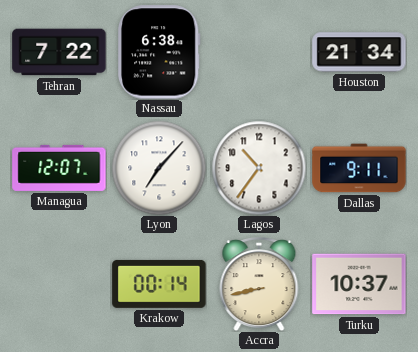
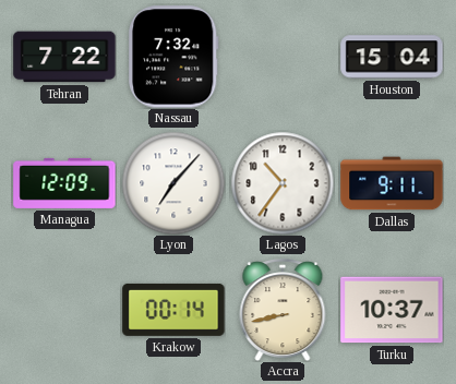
Nassau: 6:38 -> 7:32
Houston: 21:34 -> 15:04
Managua: 12:07 -> 12:09
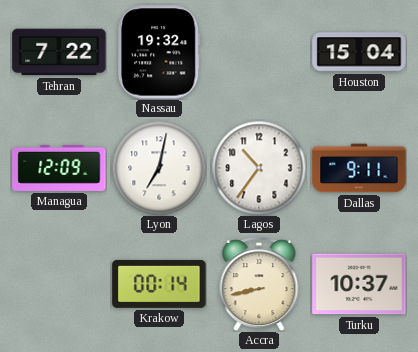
Nassau: 7:32 -> 19:32
Lyon: 7:07 -> 7:02
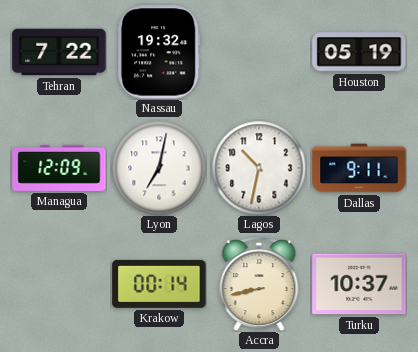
Houston: 15:04 -> 05:19
Lagos: 10:36 -> 10:32
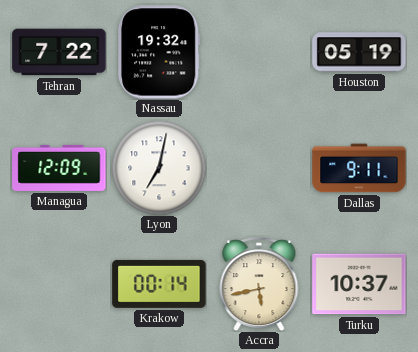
Lagos: 10:32 -> none
Accra: 8:43 -> 5:43
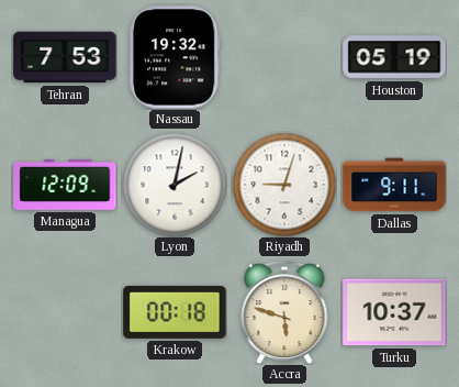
Tehran: 7:22 -> 7:53
Lyon: 7:02 -> 2:02
Riyadh: none -> 9:03
Krakow: 00:14 -> 00:18
Accra: 5:43 -> 5:48
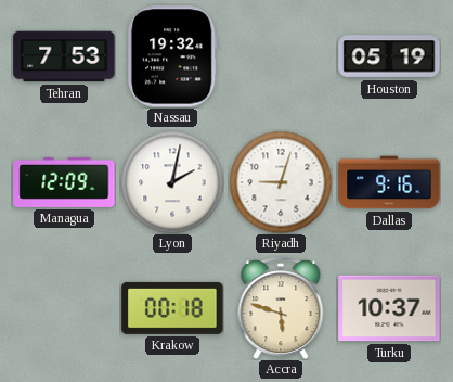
Dallas: 9:11 -> 9:16
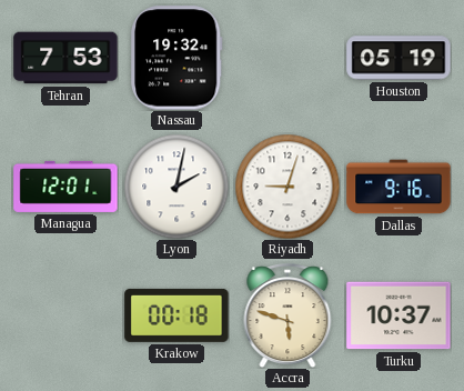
Managua: 12:09 -> 12:01
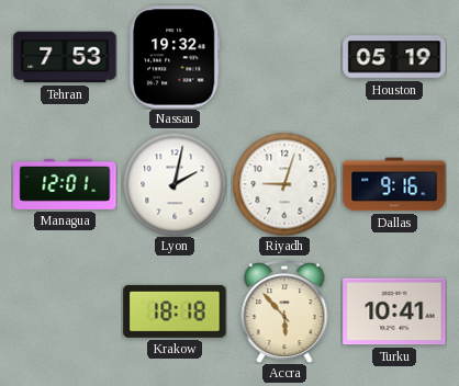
Krakow: 00:18 -> 18:18
Accra: 5:48 -> 5:53
Turku: 10:37 -> 10:41
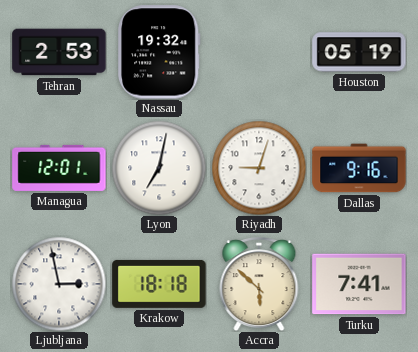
Tehran: 7:53 -> 2:53
Lyon: 2:02 -> 7:02
Ljubljana: none -> 2:58
Accra: 5:53 -> 5:52
Turku: 10:41 -> 7:41
